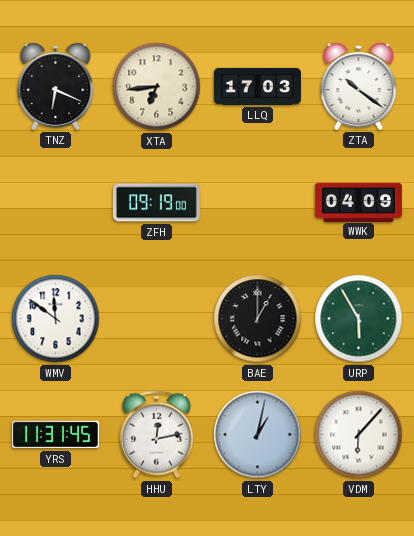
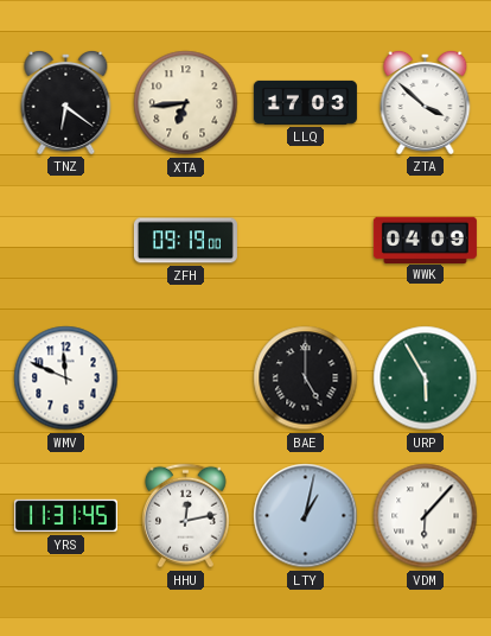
TNZ: 6:19 -> 6:21
ZTA: 10:21 -> 3:52
WMV: 11:51 -> 11:49
BAE: 1:00 -> 5:00
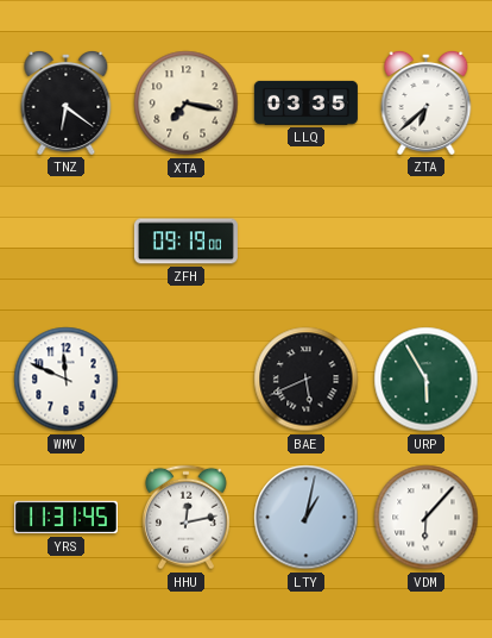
XTA: 6:44 -> 7:17
LLQ: 17:03 -> 03:35
ZTA: 3:52 -> 6:38
WWK: 04:09 -> none
BAE: 5:00 -> 5:41
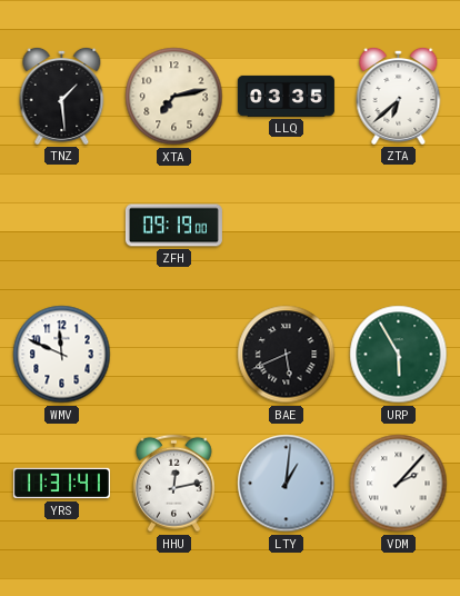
TNZ: 6:21 -> 1:29
XTA: 7:17 -> 7:13
YRS: 11:31:45 -> 11:31:41
LTY: 1:02 -> 1:01
VDM: 6:07 -> 2:07
